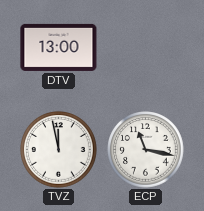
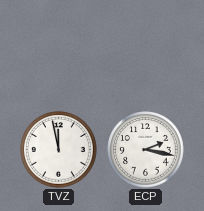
DTV: 13:00 -> none
ECP: 11:17 -> 2:17
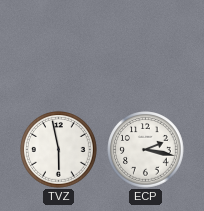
TVZ: 11:58 -> 5:58
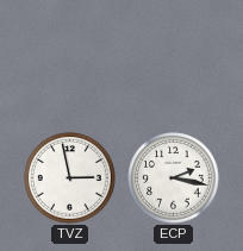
TVZ: 5:58 -> 2:58
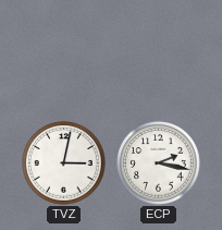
TVZ: 2:58 -> 3:02
